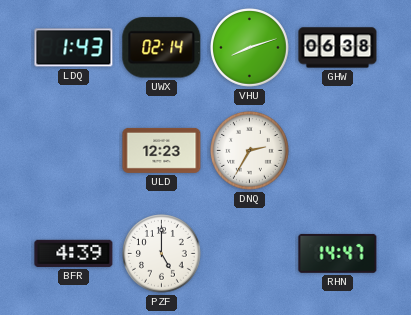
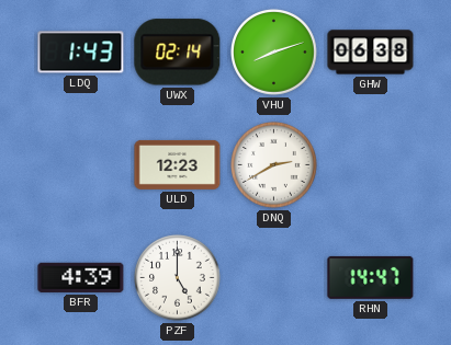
DNQ: 2:35 -> 2:40
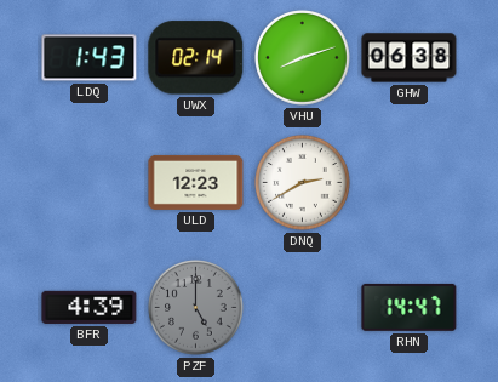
PZF dial: white -> grey
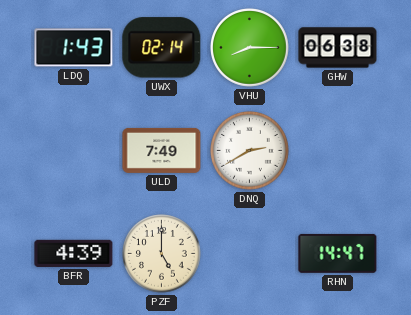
VHU: 8:12 -> 8:15
ULD: 12:23 -> 7:49
PZF dial: grey -> cream
